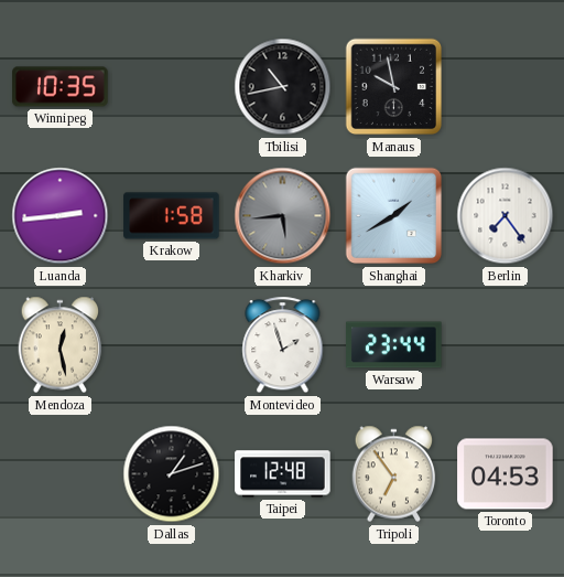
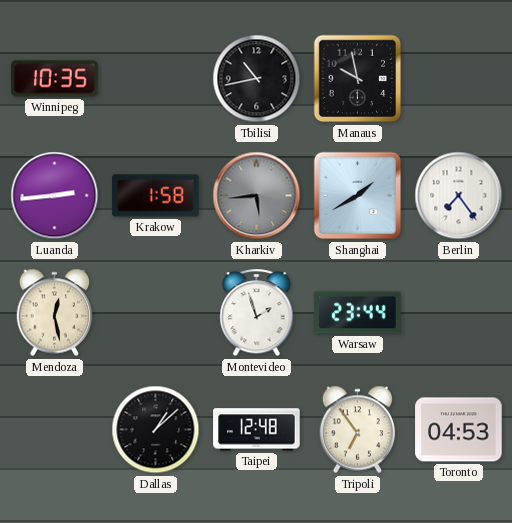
Dallas: 1:12 -> 1:08
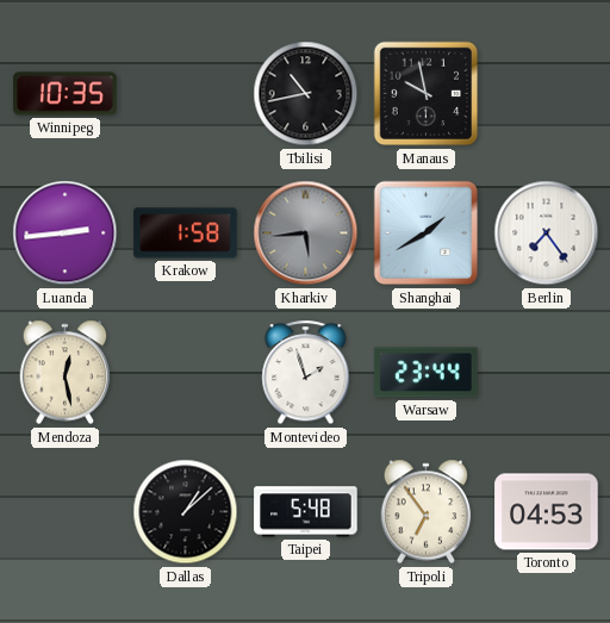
Taipei: 12:48 -> 5:48
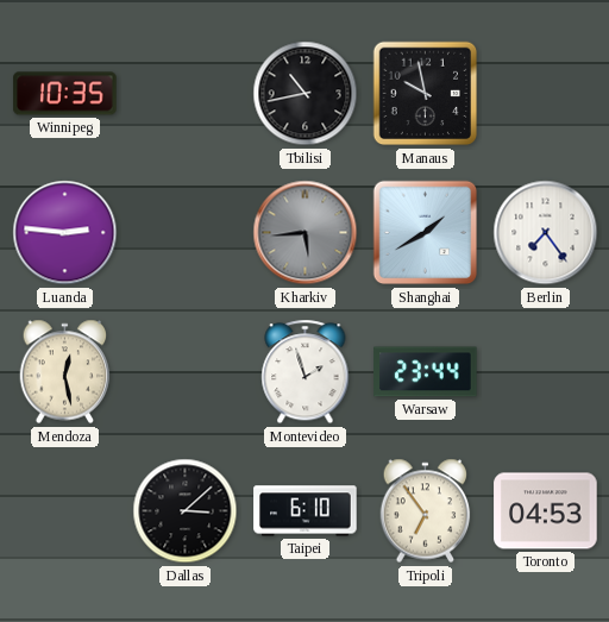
Luanda: 2:44 -> 2:46
Krakow: 1:58 -> none
Dallas: 1:08 -> 3:08
Taipei: 5:48 -> 6:10
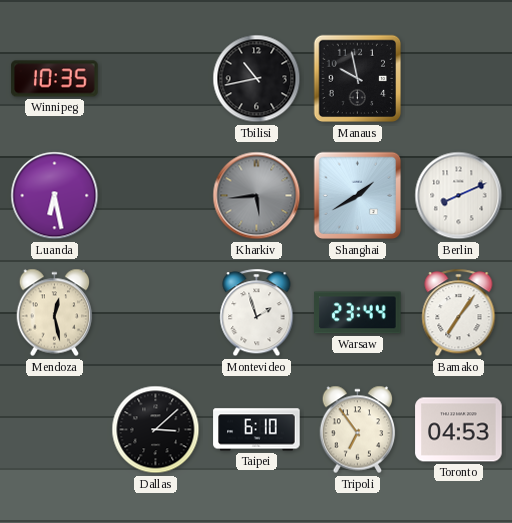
Luanda: 2:46 -> 6:28
Berlin: 7:24 -> 8:11
Bamako: none -> 7:06
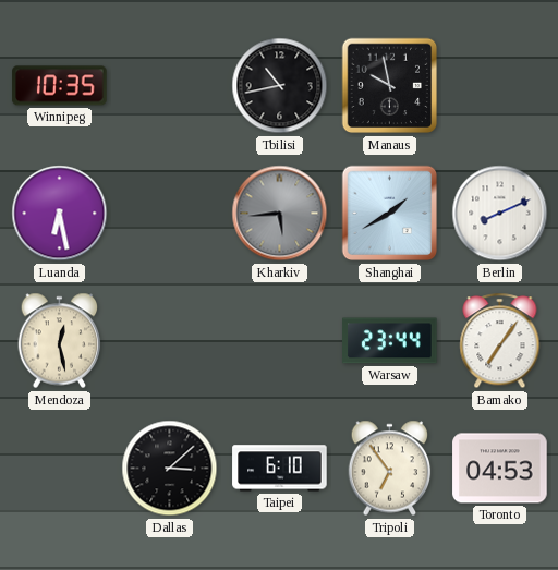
Montevideo: 1:57 -> none
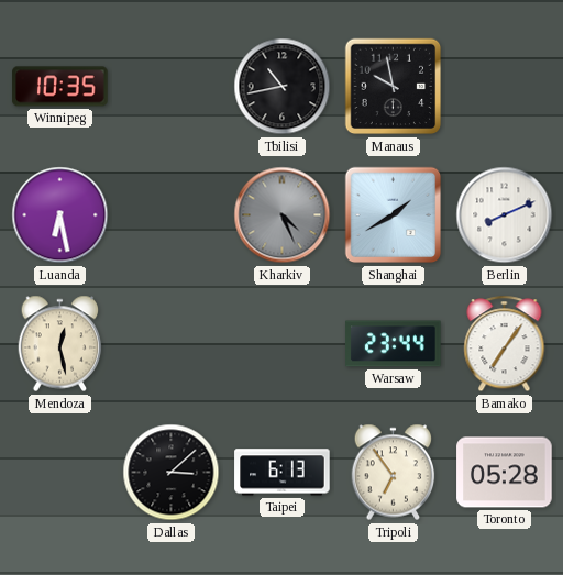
Kharkiv: 5:44 -> 4:26
Taipei: 6:10 -> 6:13
Toronto: 04:53 -> 05:28
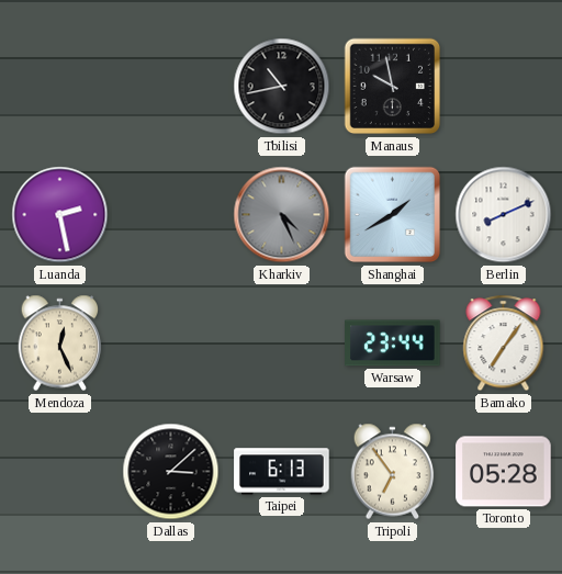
Winnipeg: 10:35 -> none
Luanda: 6:28 -> 2:28
Mendoza: 12:28 -> 12:26
